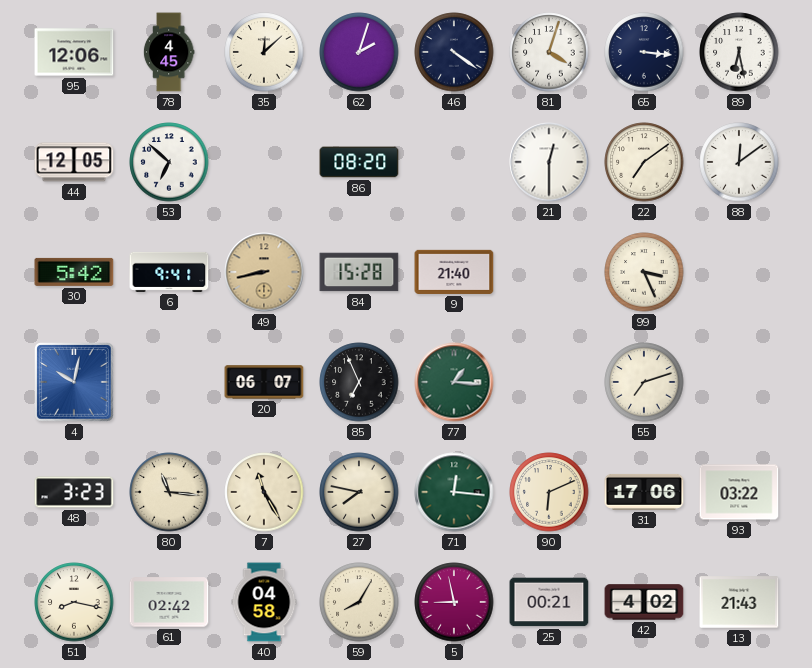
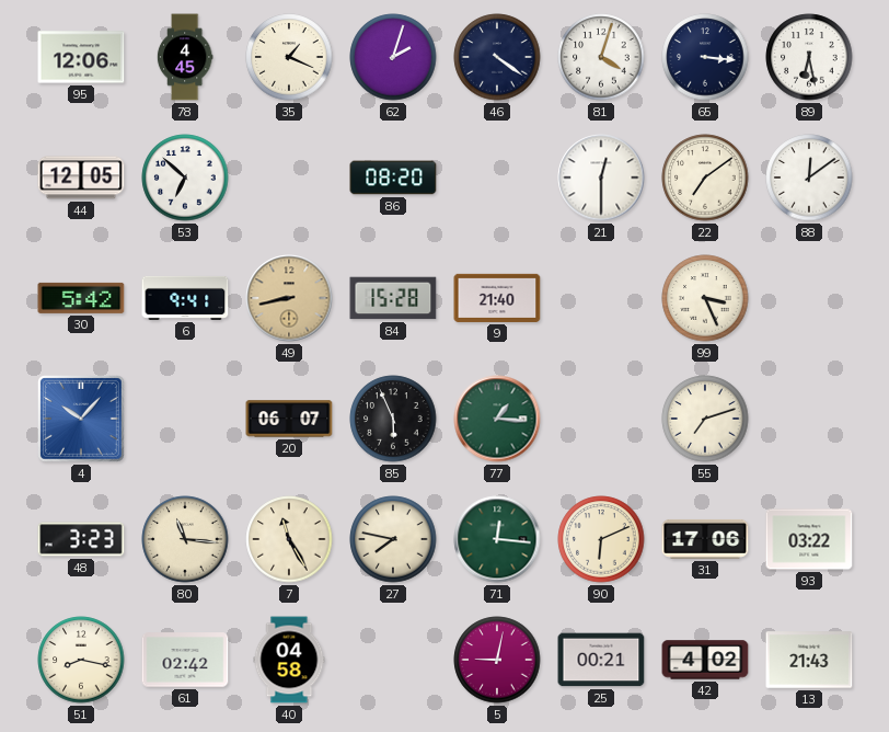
35: 12:08 -> 1:19
4: 10:02 -> 10:07
85: 6:56 -> 5:56
59: 8:05 -> none
5: 8:58 -> 9:02
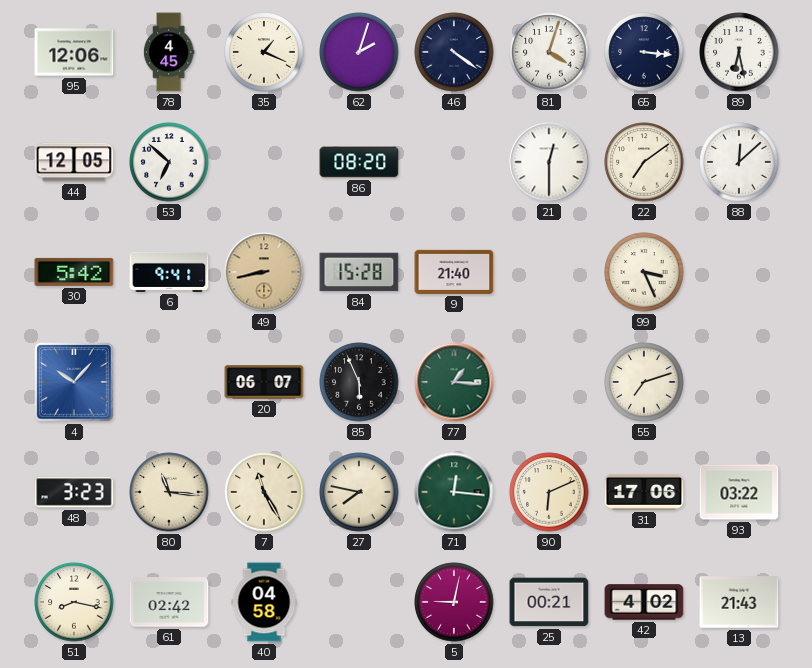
88: 12:09 -> 12:08
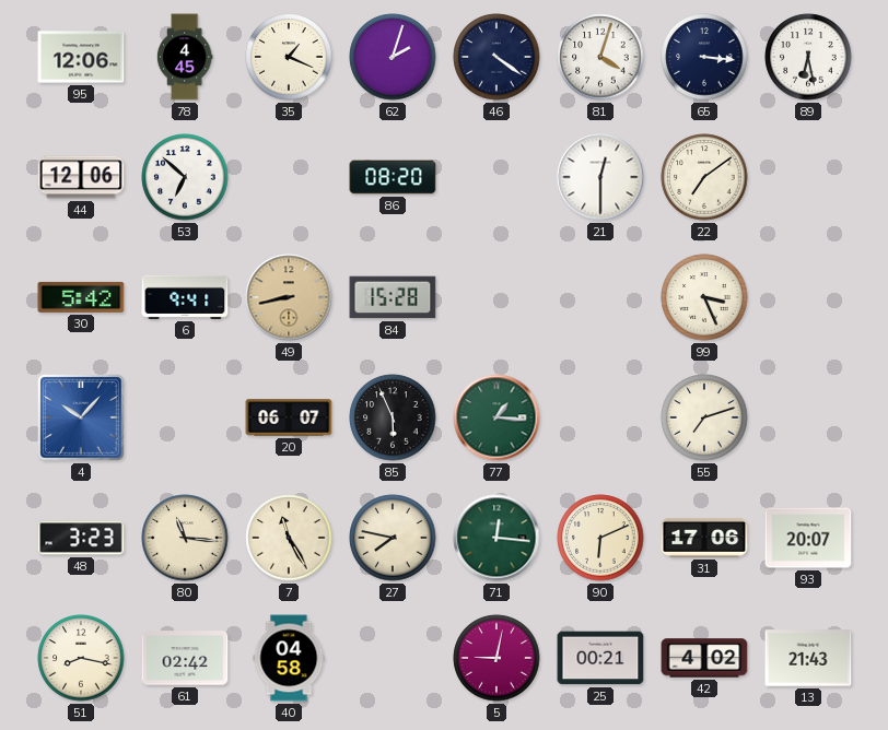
44: 12:05 -> 12:06
88: 12:08 -> none
9: 21:40 -> none
93: 03:22 -> 20:07
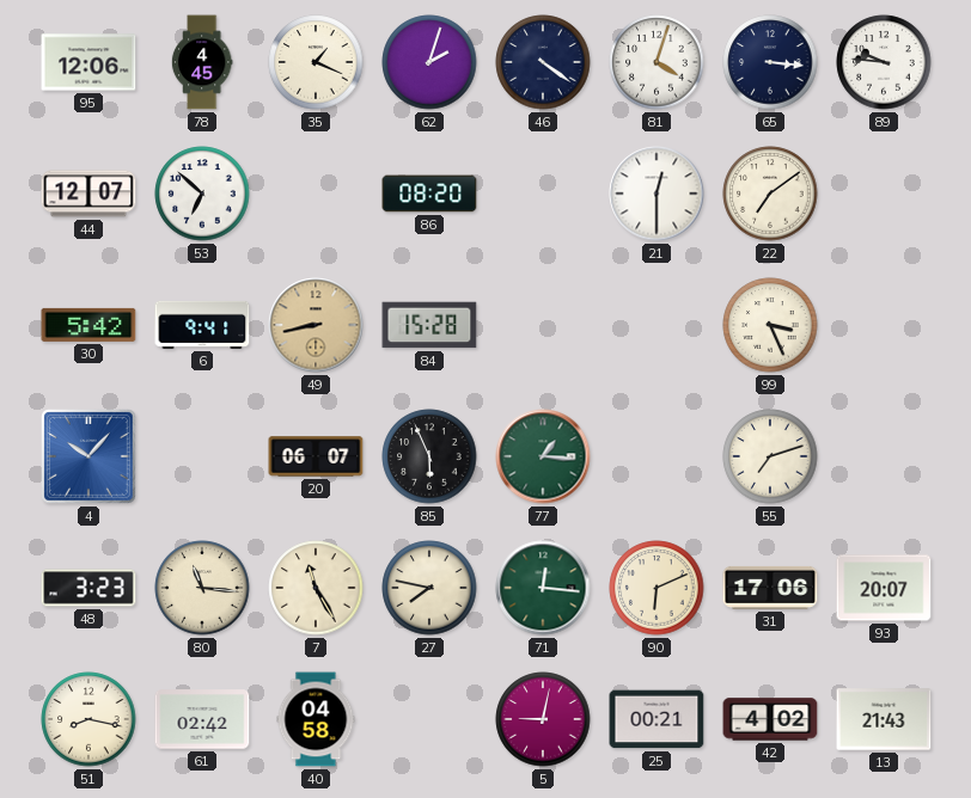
89: 6:28 -> 9:46
44: 12:06 -> 12:07
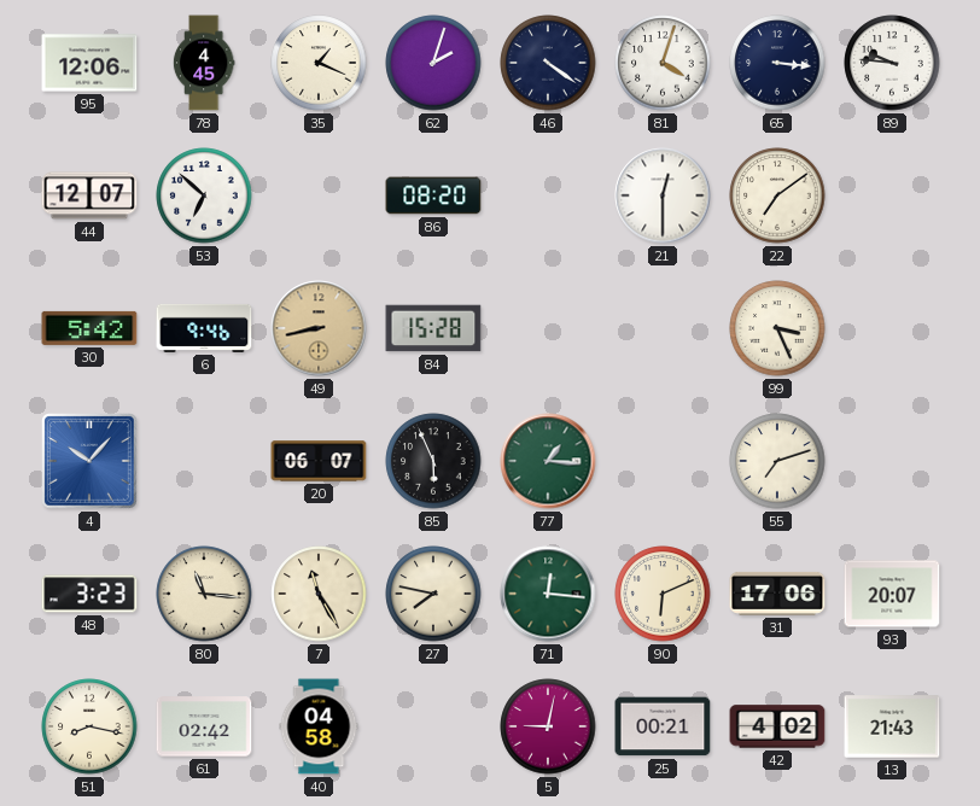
6: 9:41 -> 9:46
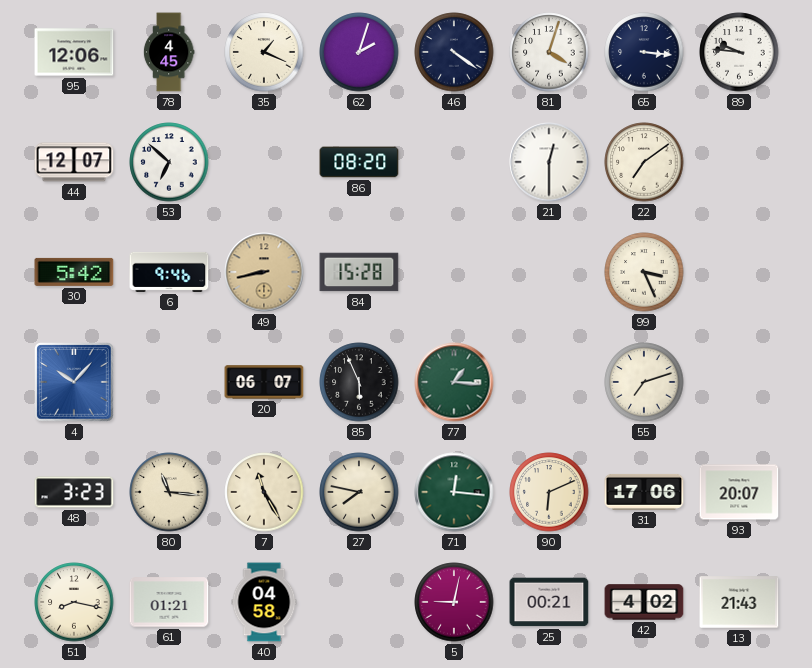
61: 02:42 -> 01:21
